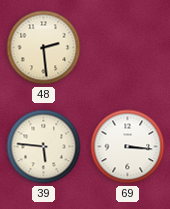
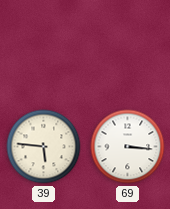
48: 2:29 -> none
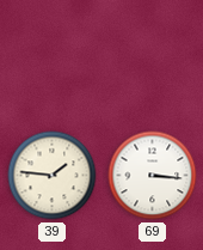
39: 5:46 -> 1:46
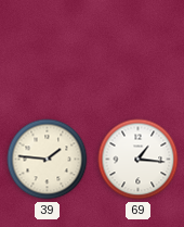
69: 3:16 -> 1:16
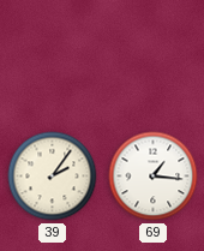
39: 1:46 -> 2:06
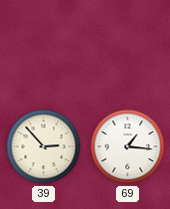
39: 2:06 -> 2:53
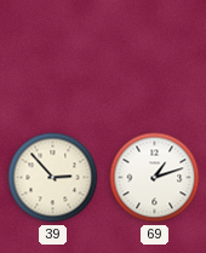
69: 1:16 -> 1:12
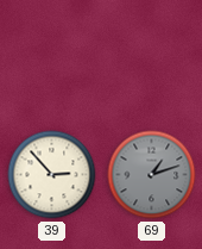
69 dial: white -> grey
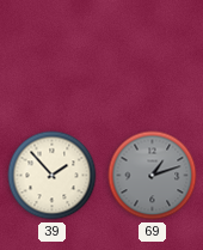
39: 2:53 -> 1:53
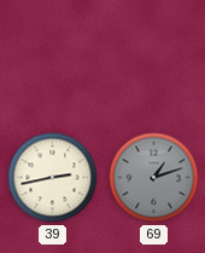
39: 1:53 -> 2:43
